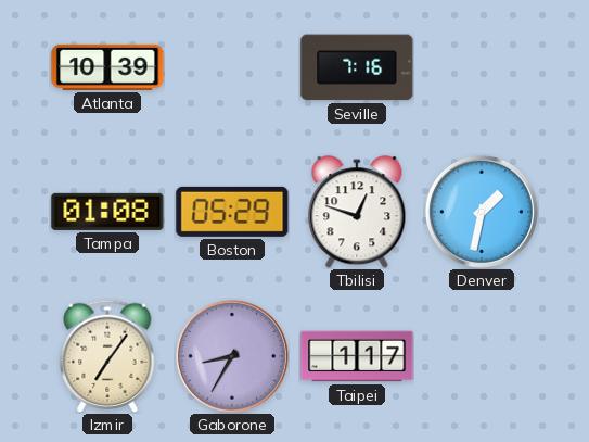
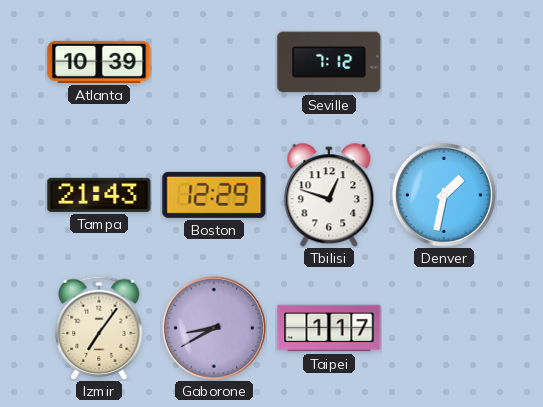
Seville: 7:16 -> 7:12
Tampa: 01:08 -> 21:43
Boston: 05:29 -> 12:29
Gaborone: 8:35 -> 8:40
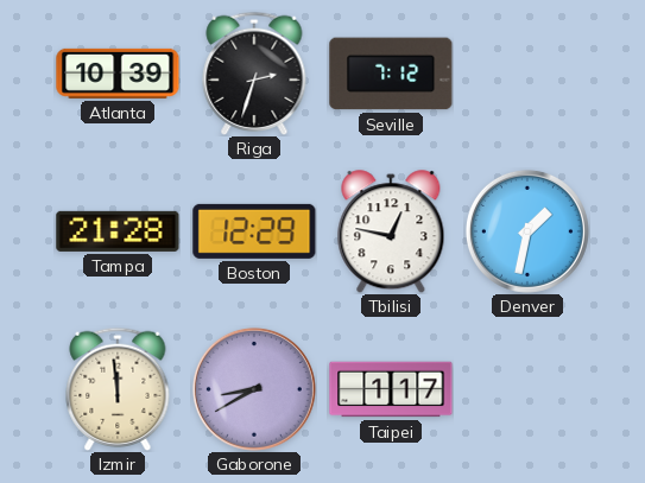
Riga: none -> 2:33
Tampa: 21:43 -> 21:28
Tbilisi: 12:48 -> 12:47
Izmir: 7:06 -> 11:59
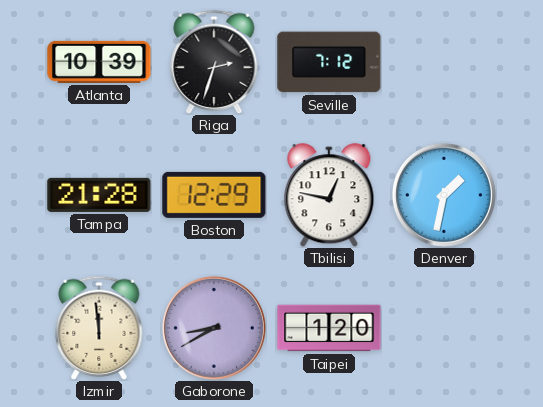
Taipei: 1:17 -> 1:20
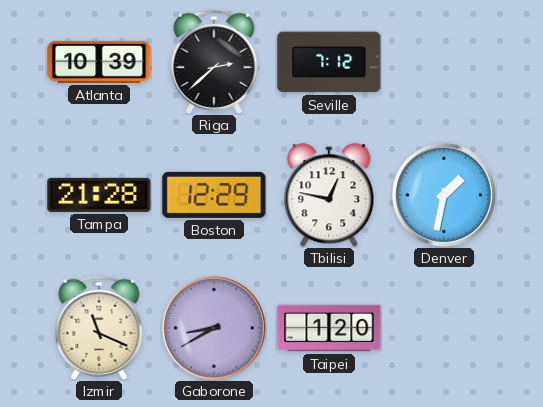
Riga: 2:33 -> 2:38
Izmir: 11:59 -> 11:19
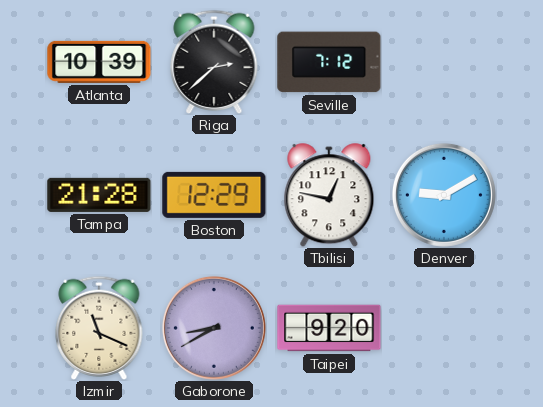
Denver: 1:32 -> 9:10
Taipei: 1:20 -> 9:20
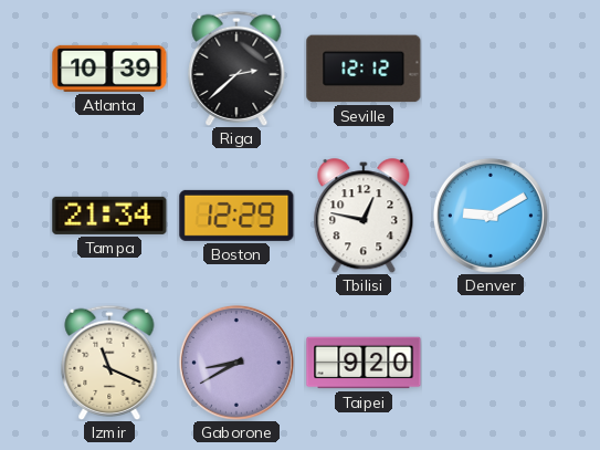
Seville: 7:12 -> 12:12
Tampa: 21:28 -> 21:34
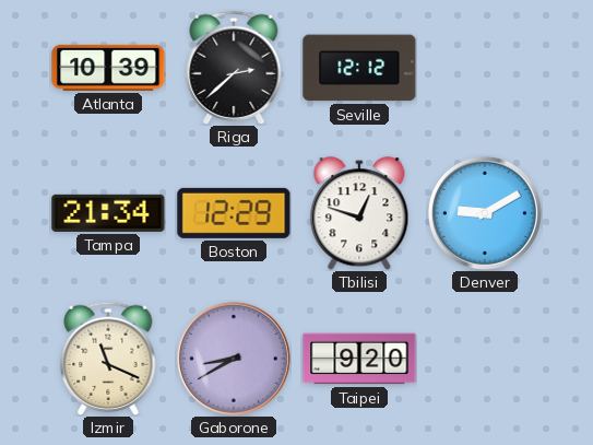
Tbilisi: 12:47 -> 12:48
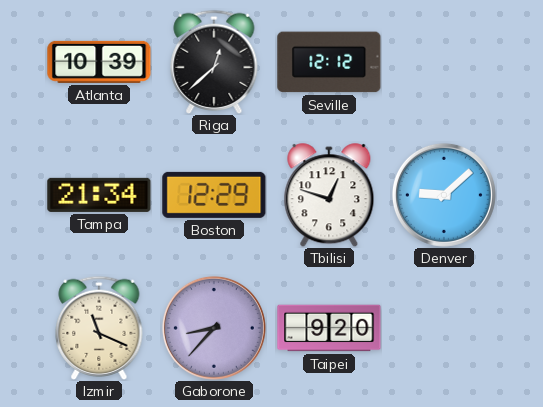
Riga: 2:38 -> 12:38
Denver: 9:10 -> 9:08
Gaborone: 8:40 -> 8:37
